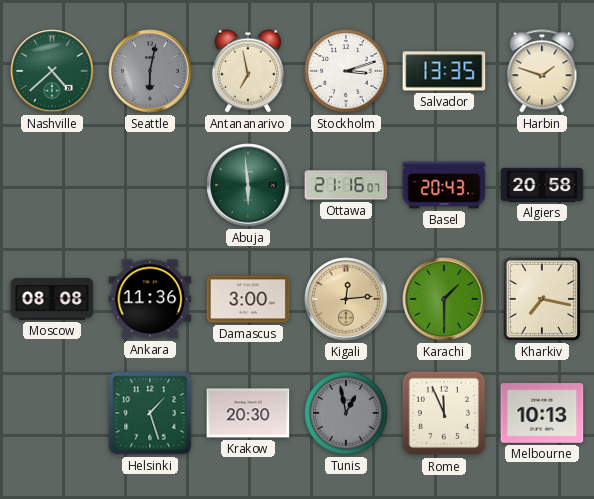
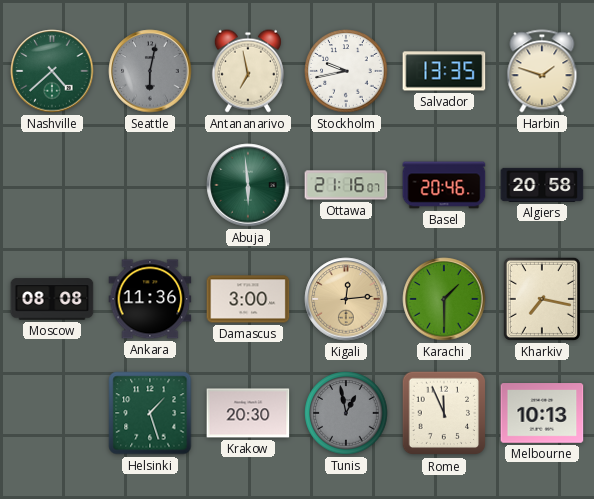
Stockholm: 3:12 -> 9:43
Basel: 20:43 -> 20:46
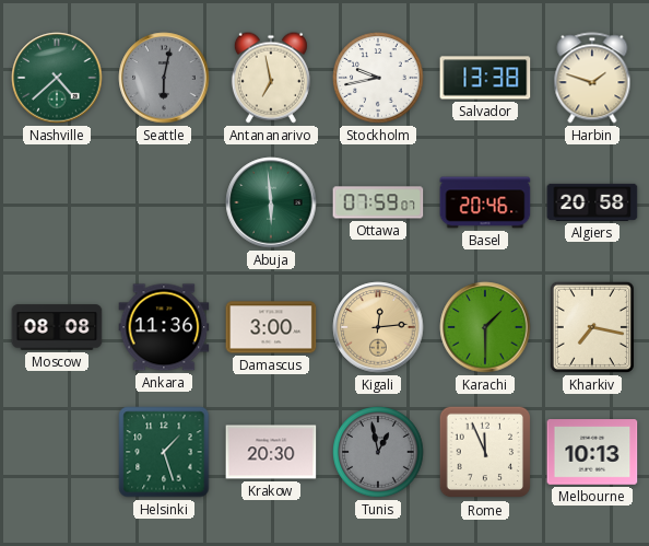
Salvador: 13:35 -> 13:38
Ottawa: 21:16 -> 07:59
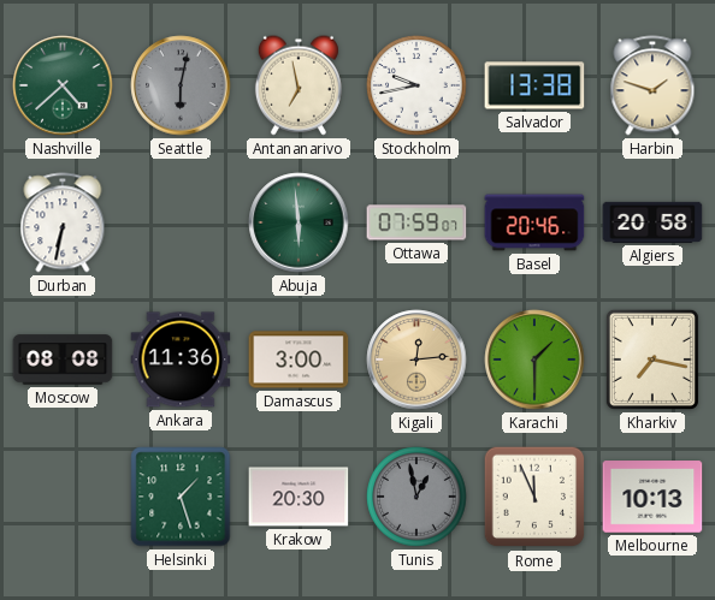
Durban: none -> 6:32
